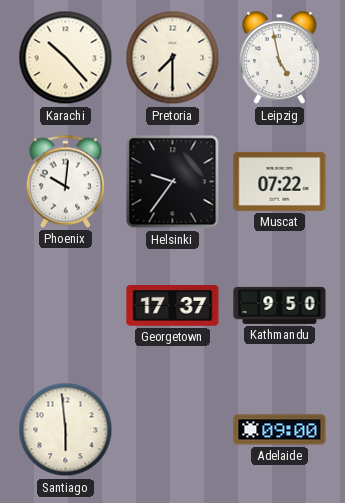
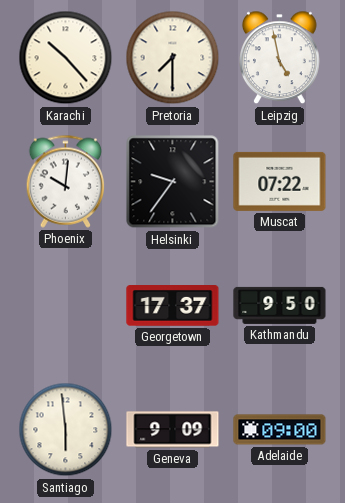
Geneva: none -> 9:09
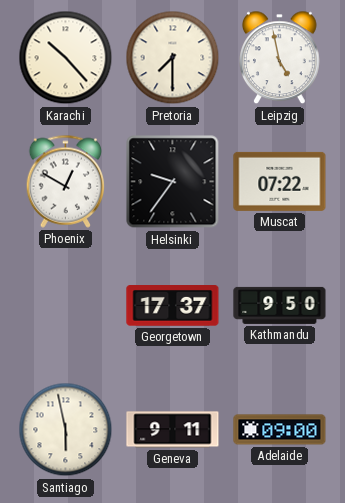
Phoenix: 10:01 -> 12:50
Santiago: 5:59 -> 5:58
Geneva: 9:09 -> 9:11
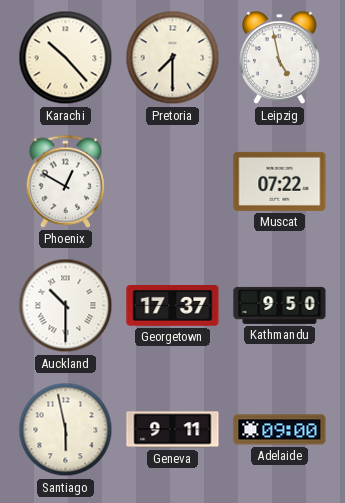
Helsinki: 9:36 -> none
Auckland: none -> 10:30
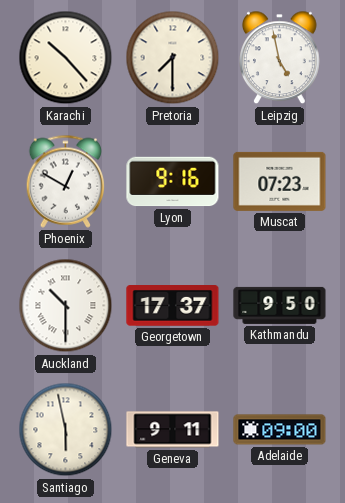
Lyon: none -> 9:16
Muscat: 07:22 -> 07:23
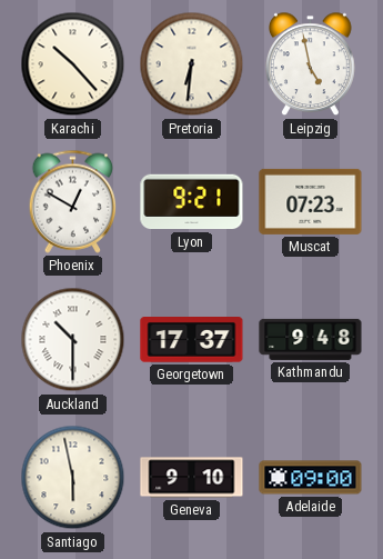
Pretoria: 7:30 -> 6:31
Lyon: 9:16 -> 9:21
Kathmandu: 9:50 -> 9:48
Geneva: 9:11 -> 9:10
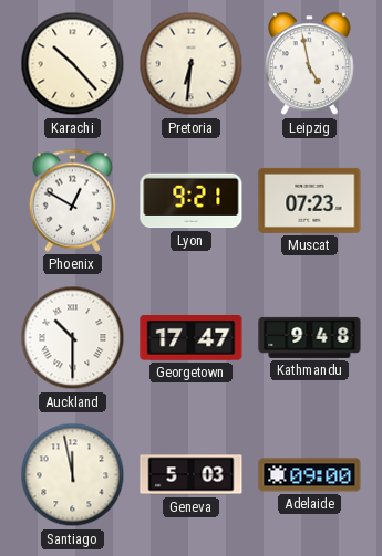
Georgetown: 17:37 -> 17:47
Santiago: 5:58 -> 11:58
Geneva: 9:10 -> 5:03
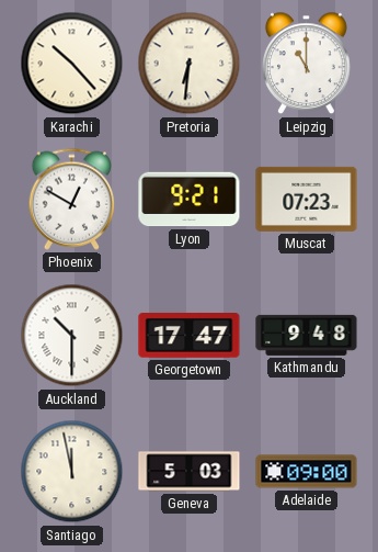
Leipzig: 4:58 -> 11:00
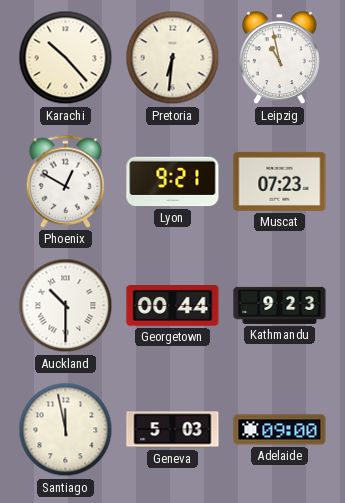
Leipzig: 11:00 -> 10:58
Georgetown: 17:47 -> 00:44
Kathmandu: 9:48 -> 9:23
